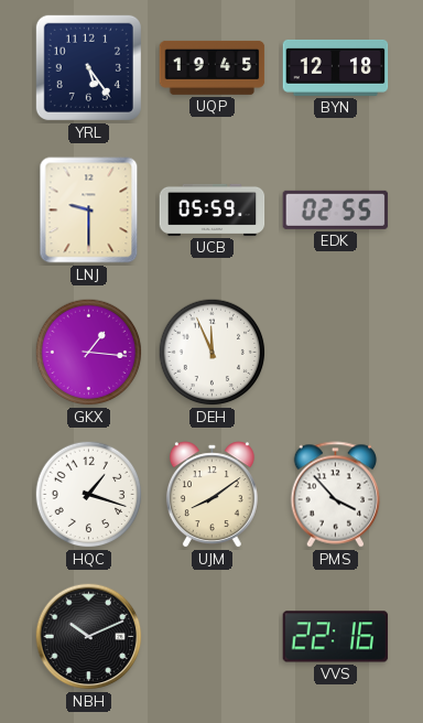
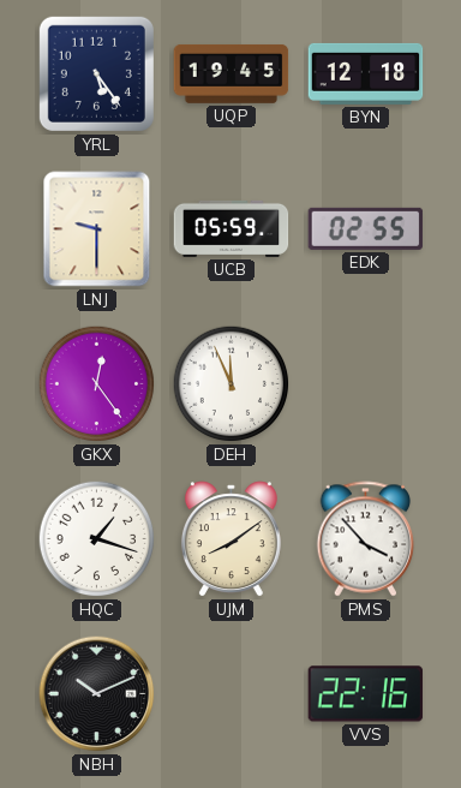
GKX: 1:16 -> 12:24
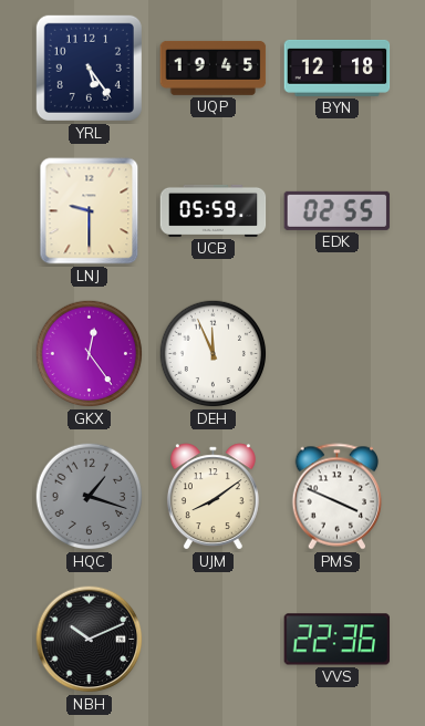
HQC dial: white -> grey
PMS: 3:53 -> 3:49
VVS: 22:16 -> 22:36
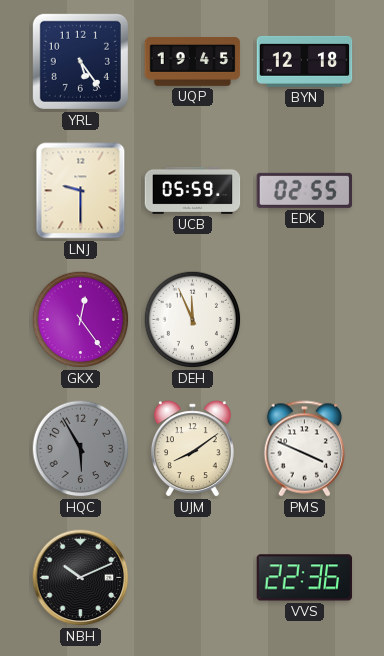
HQC: 1:18 -> 5:55
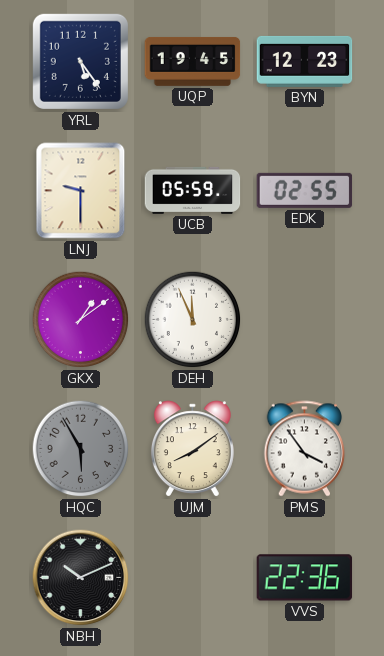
BYN: 12:18 -> 12:23
GKX: 12:24 -> 1:09
PMS: 3:49 -> 3:54
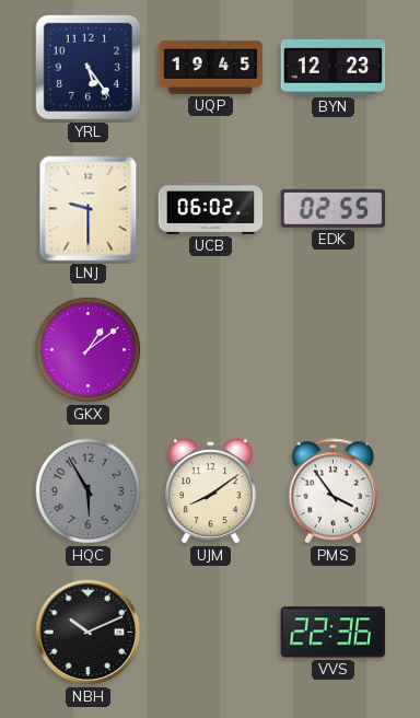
UCB: 05:59 -> 06:02
DEH: 11:56 -> none
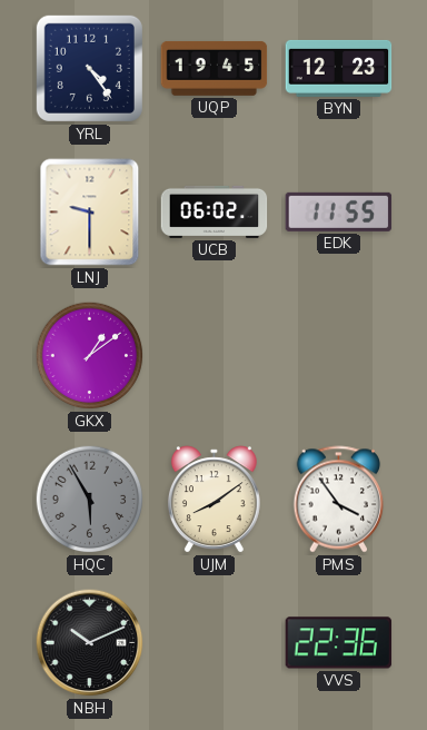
YRL: 5:24 -> 4:24
EDK: 02:55 -> 11:55
